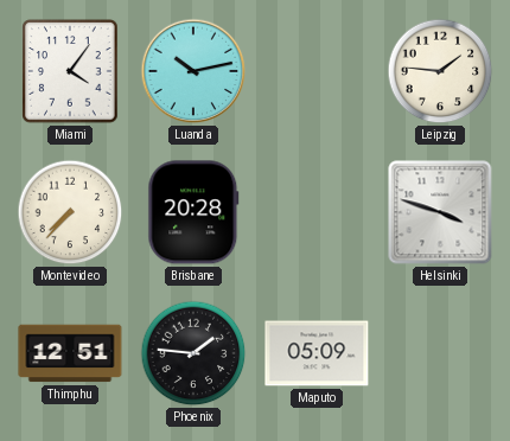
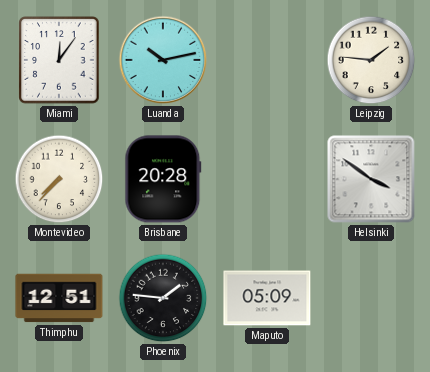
Miami: 4:06 -> 12:06
Helsinki: 3:48 -> 3:51
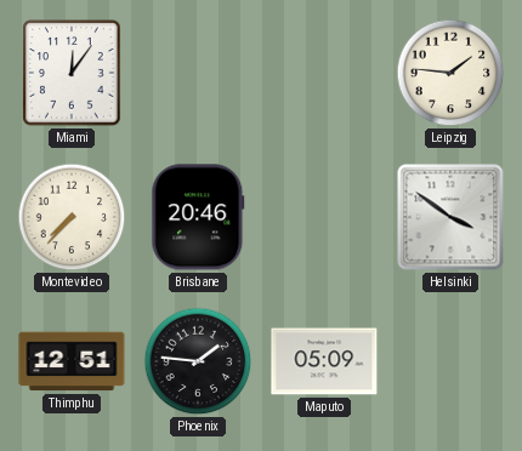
Luanda: 10:13 -> none
Brisbane: 20:28 -> 20:46
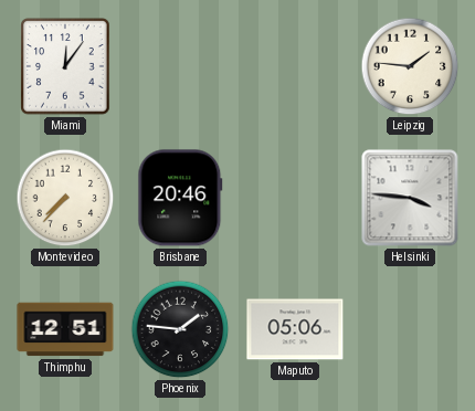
Helsinki: 3:51 -> 3:46
Maputo: 05:09 -> 05:06
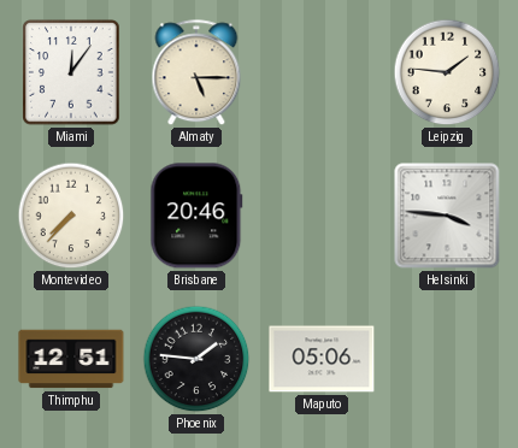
Almaty: none -> 5:15
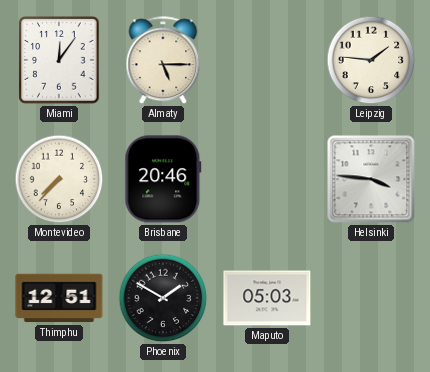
Phoenix: 1:46 -> 1:50
Maputo: 05:06 -> 05:03
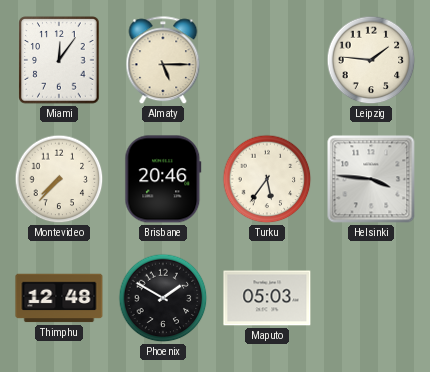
Turku: none -> 5:36
Thimphu: 12:51 -> 12:48
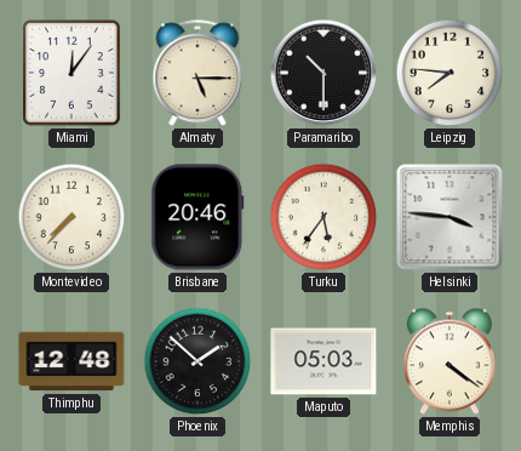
Paramaribo: none -> 10:30
Leipzig: 1:46 -> 7:46
Phoenix: 1:50 -> 1:52
Memphis: none -> 4:21
